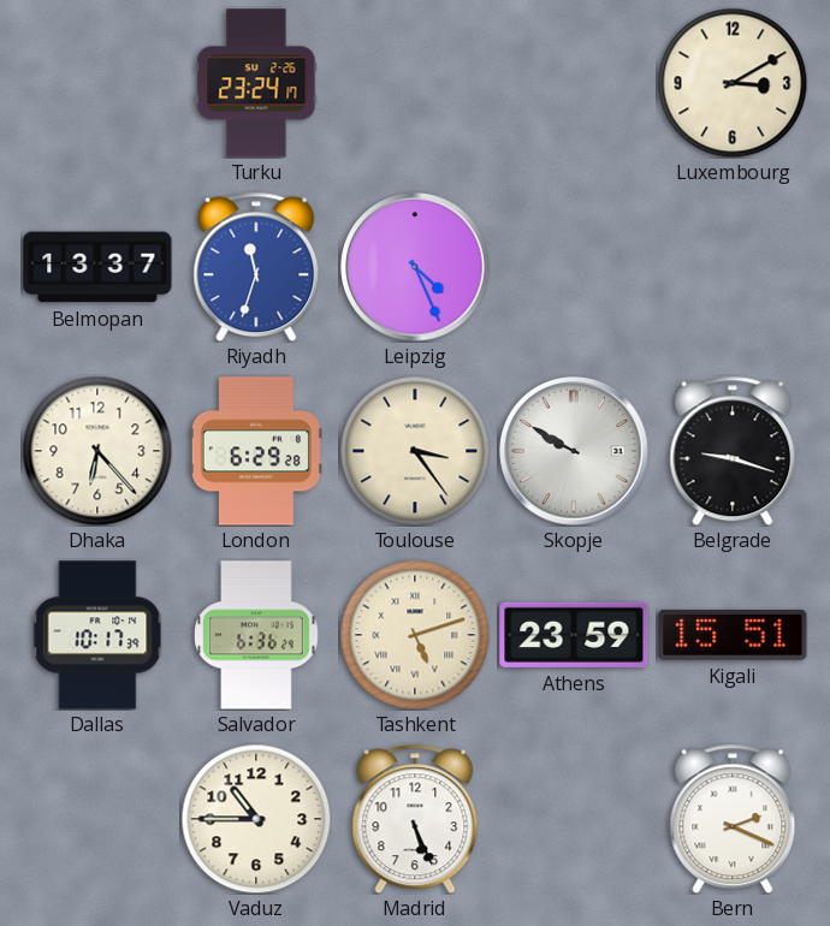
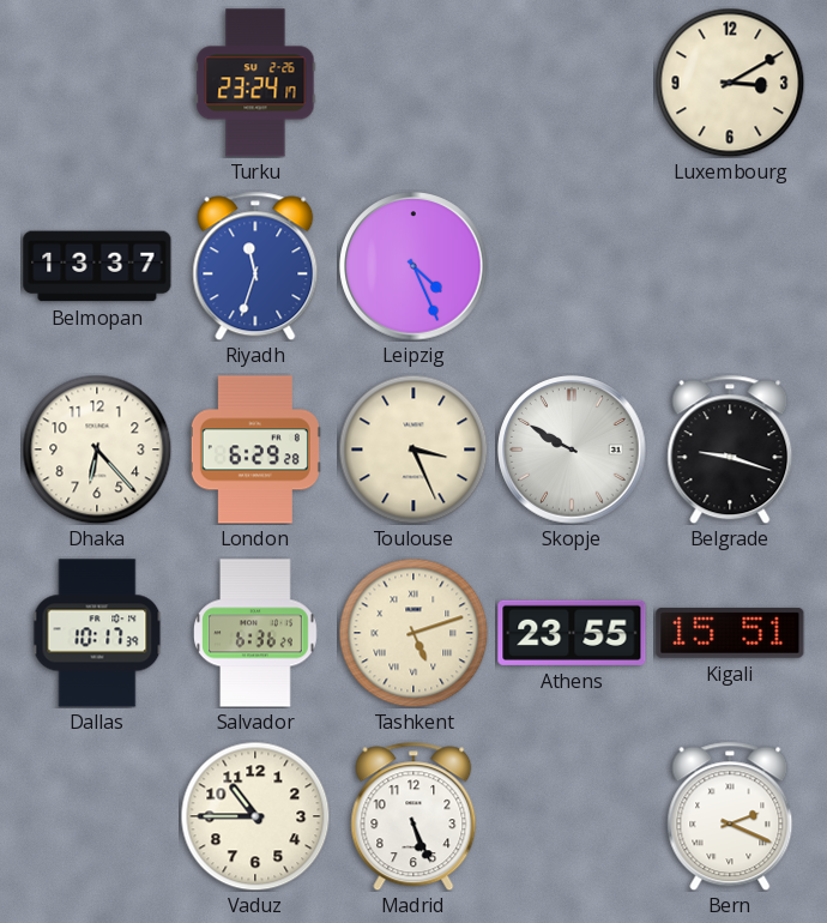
Toulouse: 3:24 -> 3:26
Athens: 23:59 -> 23:55
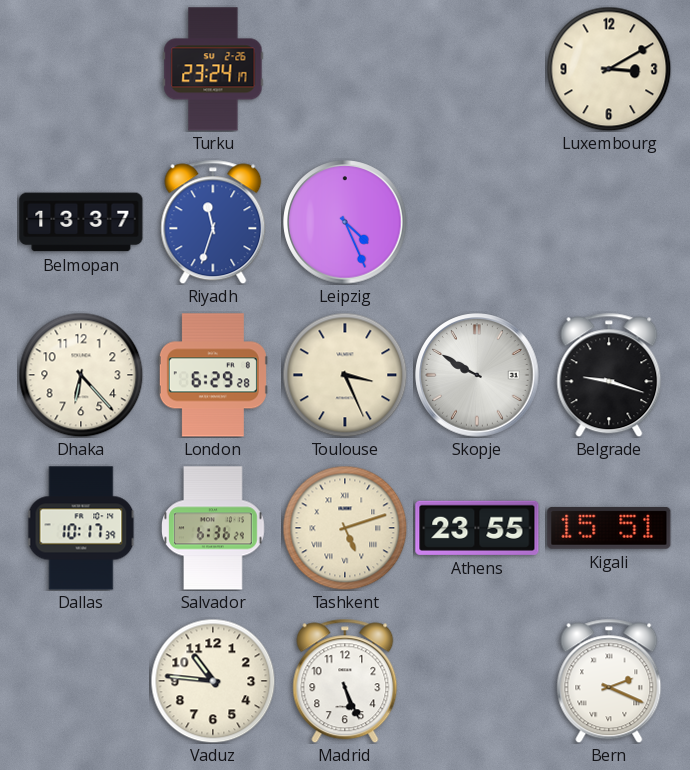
Vaduz: 10:45 -> 10:46
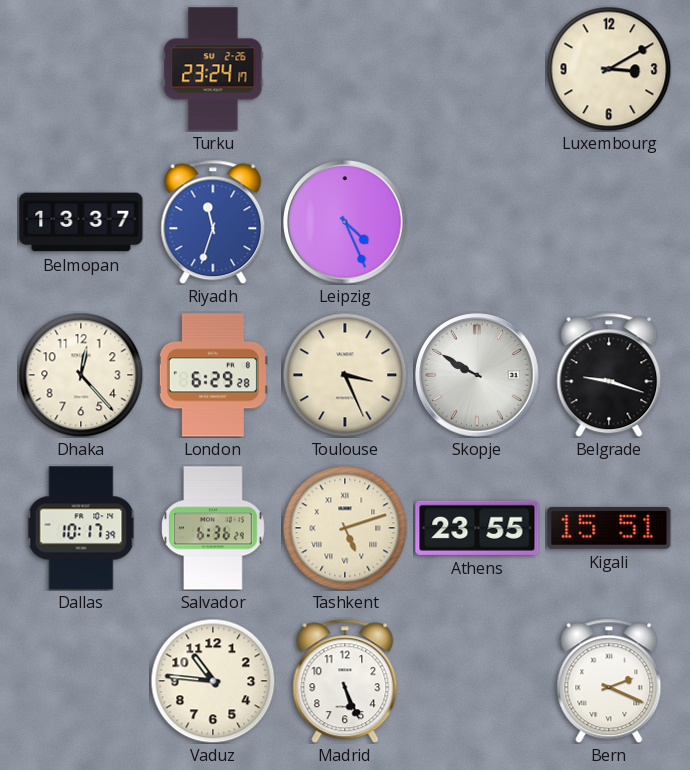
Dhaka: 6:23 -> 12:23
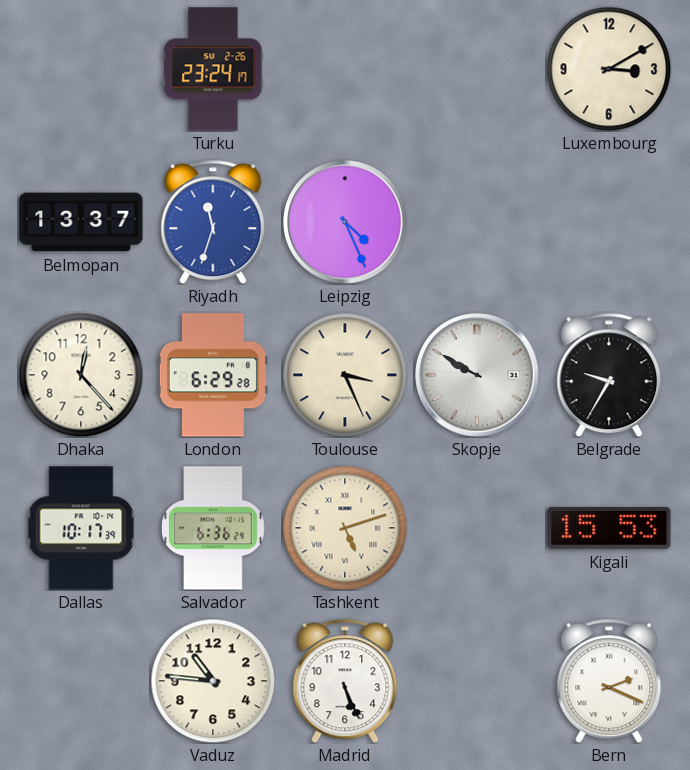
Belgrade: 9:18 -> 9:35
Athens: 23:55 -> none
Kigali: 15:51 -> 15:53
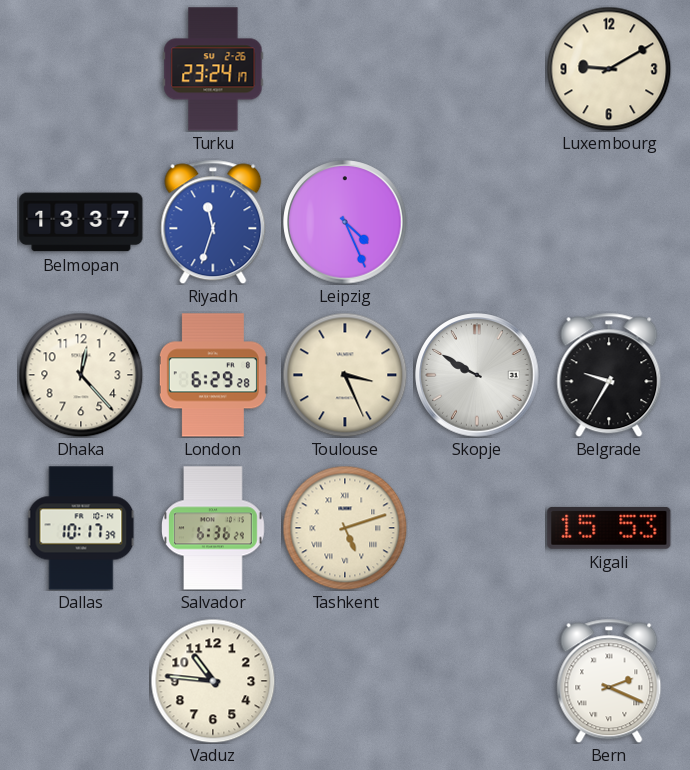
Luxembourg: 3:10 -> 9:10
Madrid: 5:26 -> none
